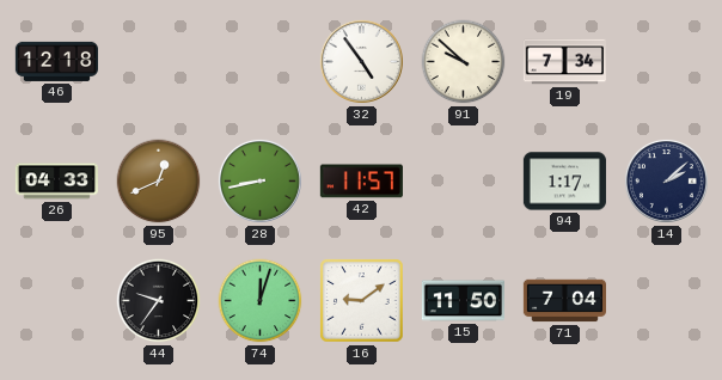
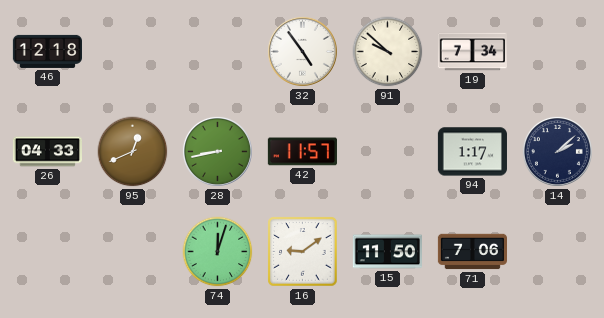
44: 9:36 -> none
71: 7:04 -> 7:06
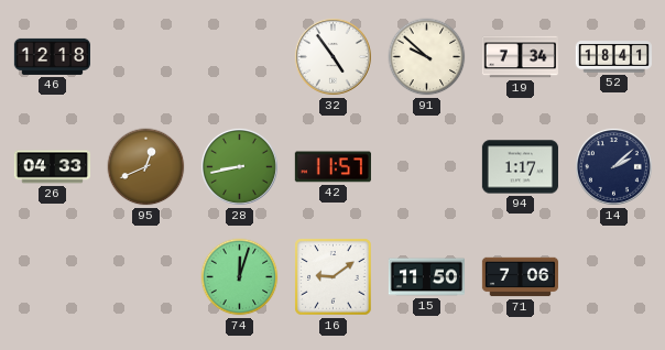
52: none -> 18:41
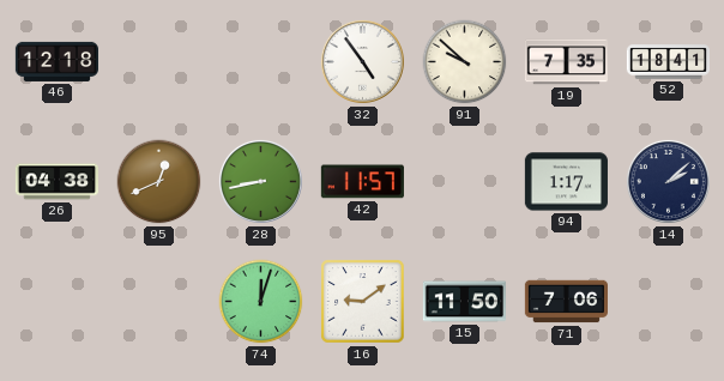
19: 7:34 -> 7:35
26: 04:33 -> 04:38
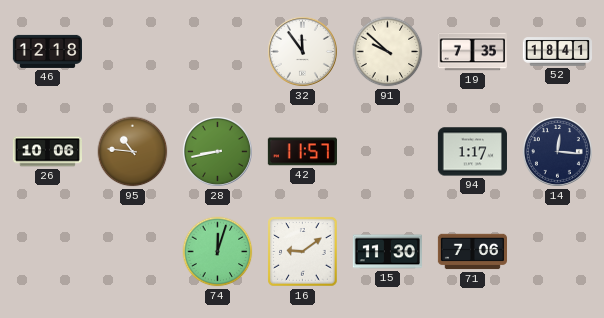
32: 4:54 -> 11:54
26: 04:38 -> 10:06
95: 12:41 -> 10:46
14: 2:08 -> 12:16
15: 11:50 -> 11:30
